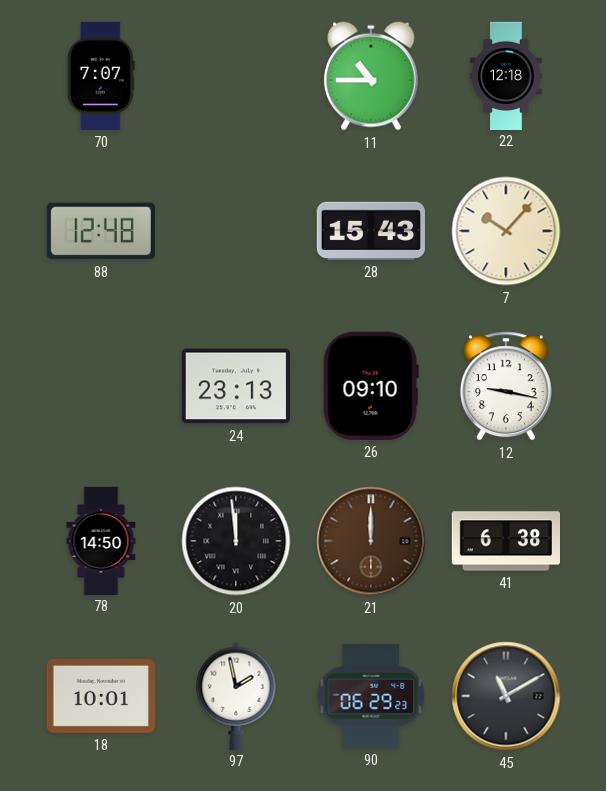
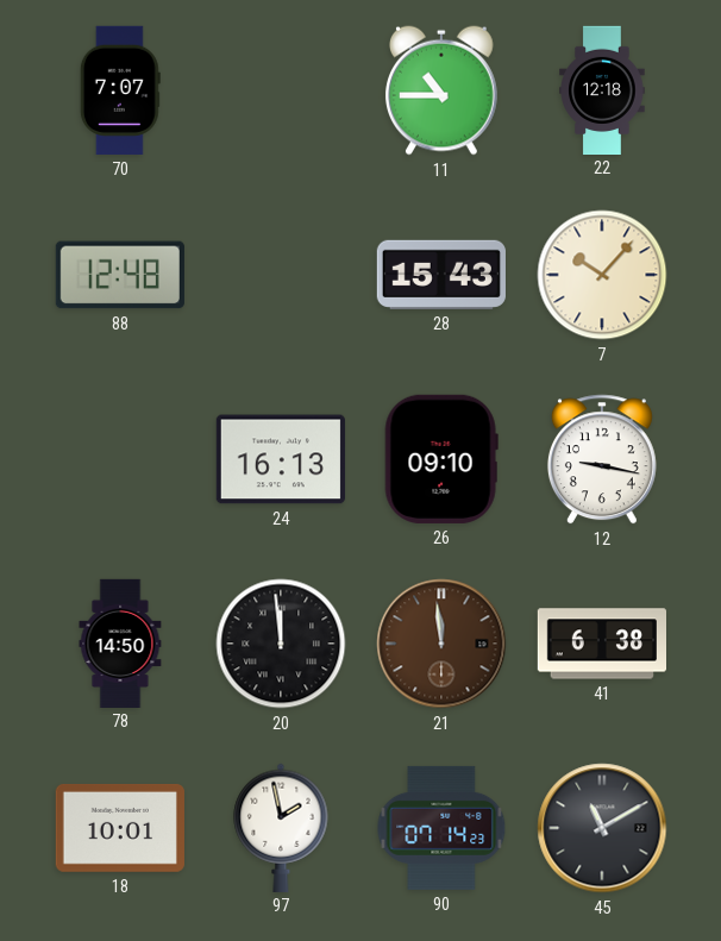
24: 23:13 -> 16:13
21: 12:00 -> 11:59
90: 06:29 -> 07:14
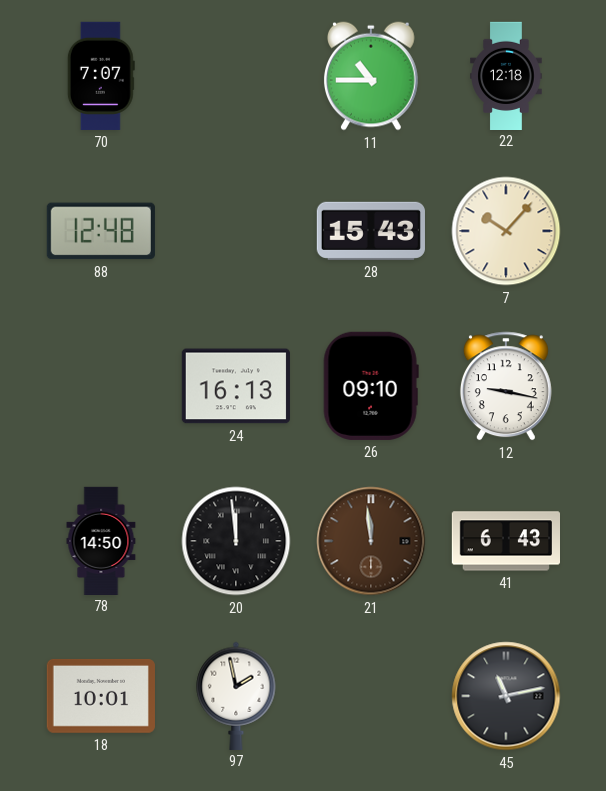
41: 6:38 -> 6:43
90: 07:14 -> none
45: 11:10 -> 11:13
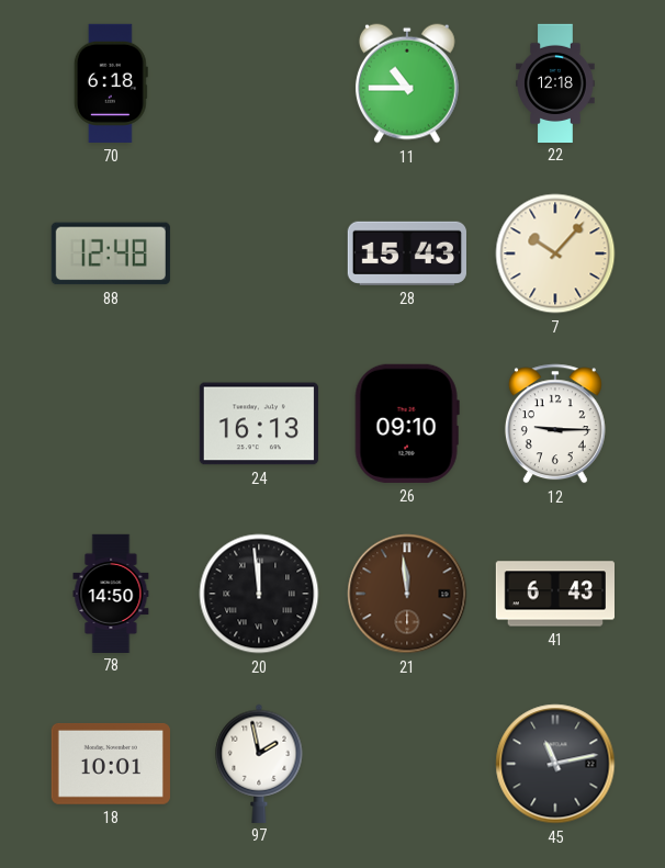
70: 7:07 -> 6:18
12: 9:17 -> 9:15
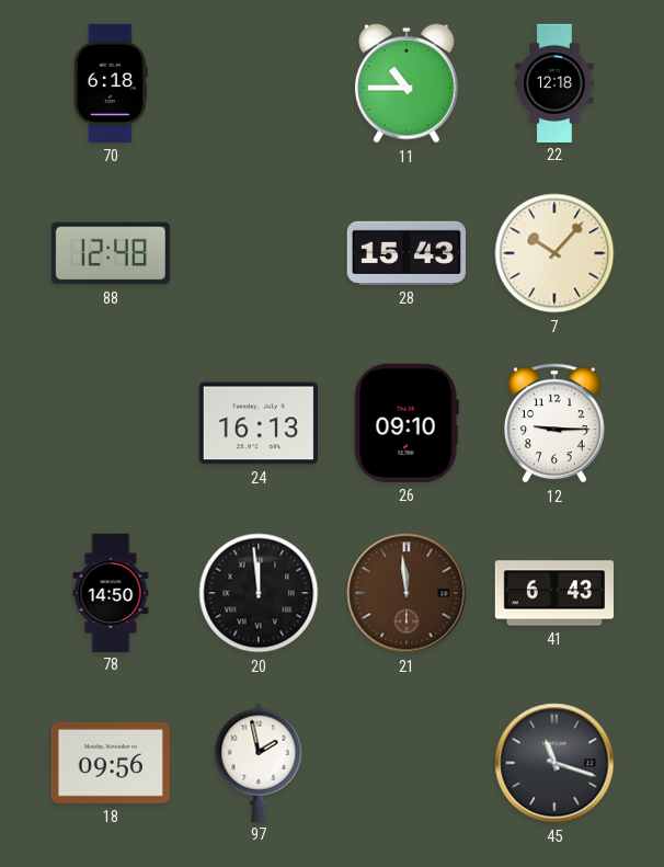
18: 10:01 -> 09:56
45: 11:13 -> 11:18
